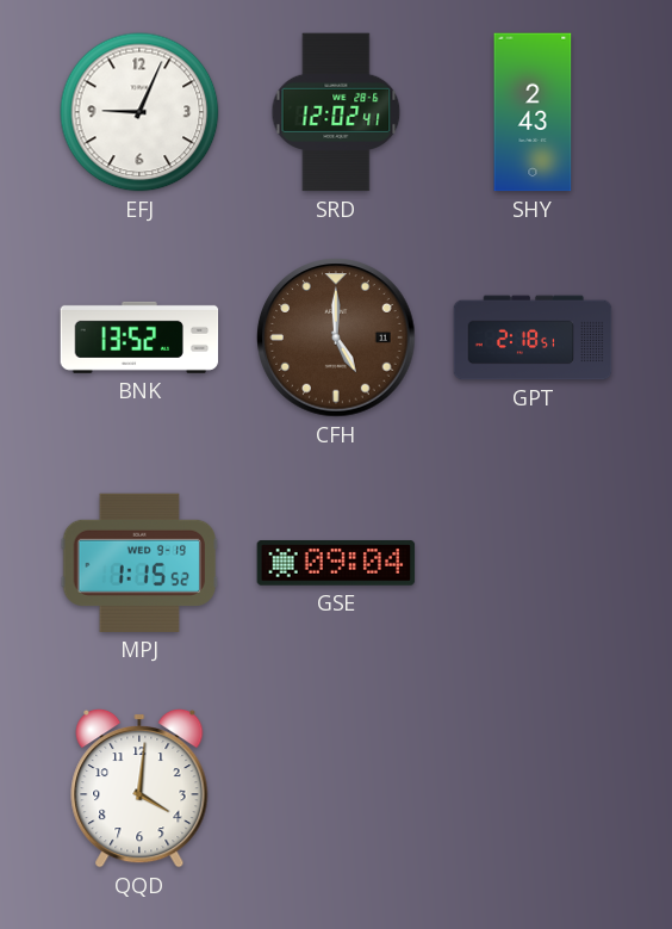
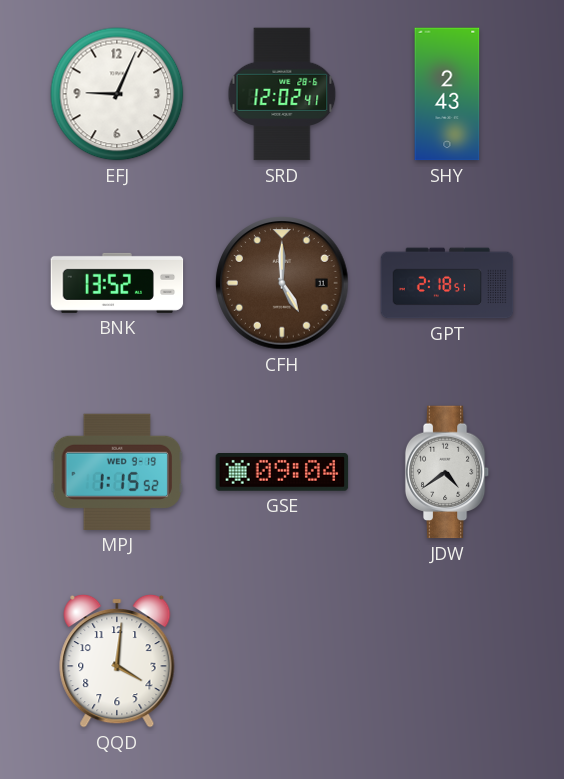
JDW: none -> 4:39
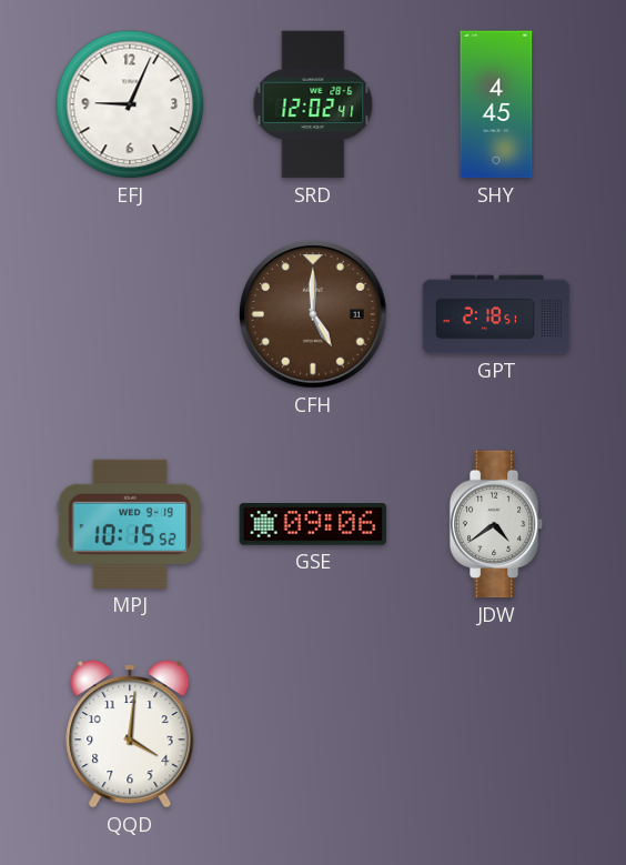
SHY: 2:43 -> 4:45
BNK: 13:52 -> none
MPJ: 1:15 -> 10:15
GSE: 09:04 -> 09:06
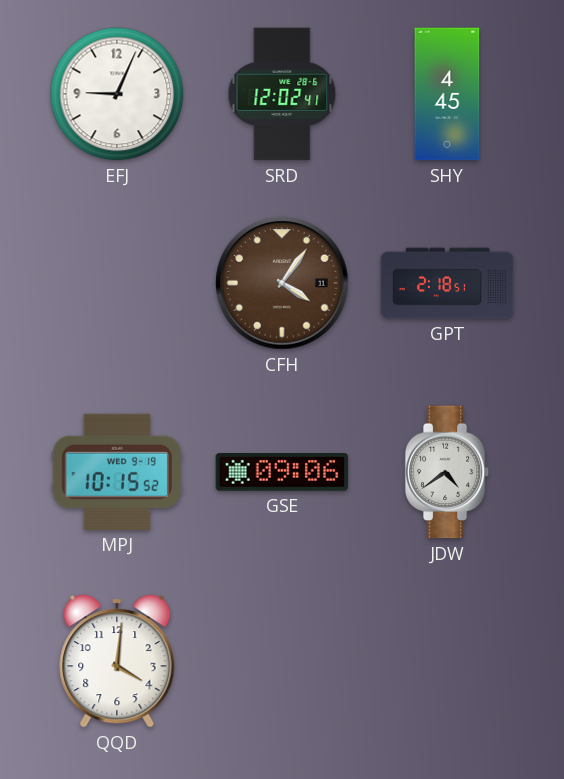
CFH: 5:00 -> 4:06
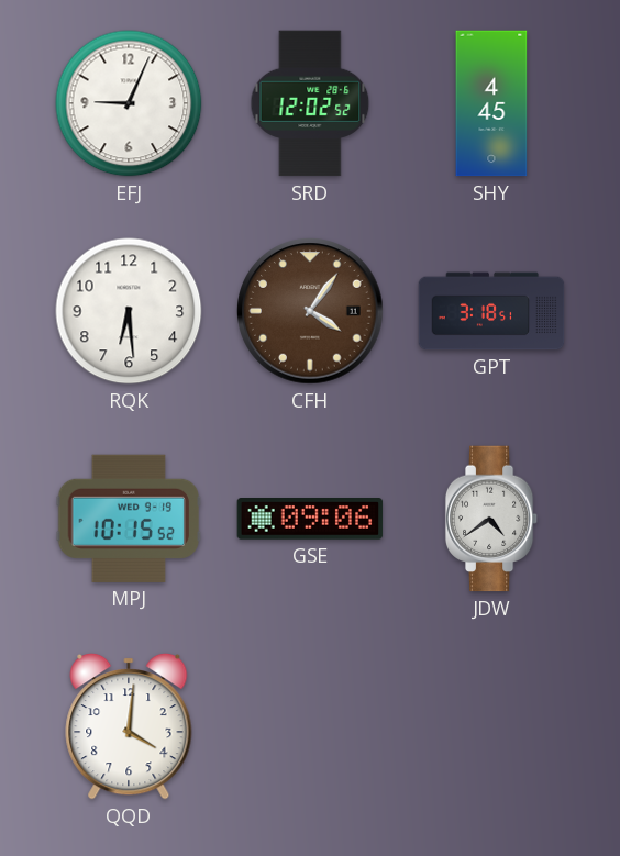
SRD: 12:02:41 -> 12:02:52
RQK: none -> 6:29
GPT: 2:18 -> 3:18
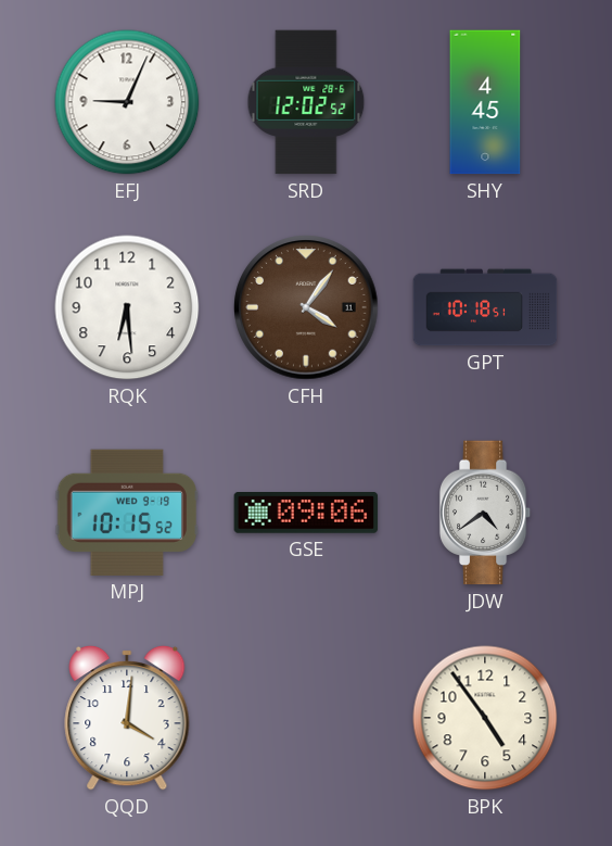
GPT: 3:18 -> 10:18
BPK: none -> 4:54
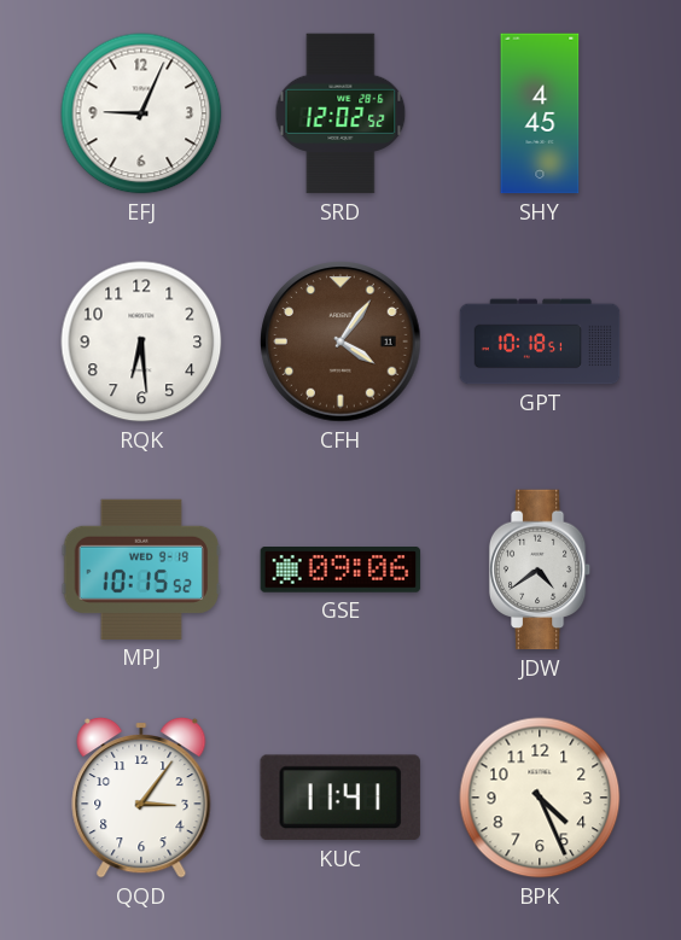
QQD: 4:01 -> 3:06
KUC: none -> 11:41
BPK: 4:54 -> 4:26
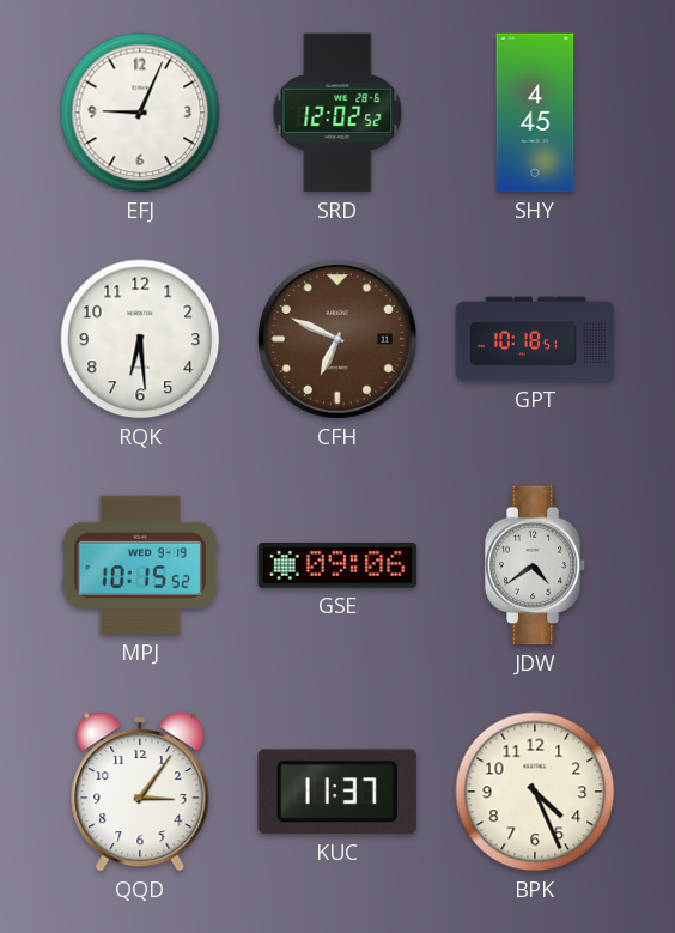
CFH: 4:06 -> 6:49
KUC: 11:41 -> 11:37
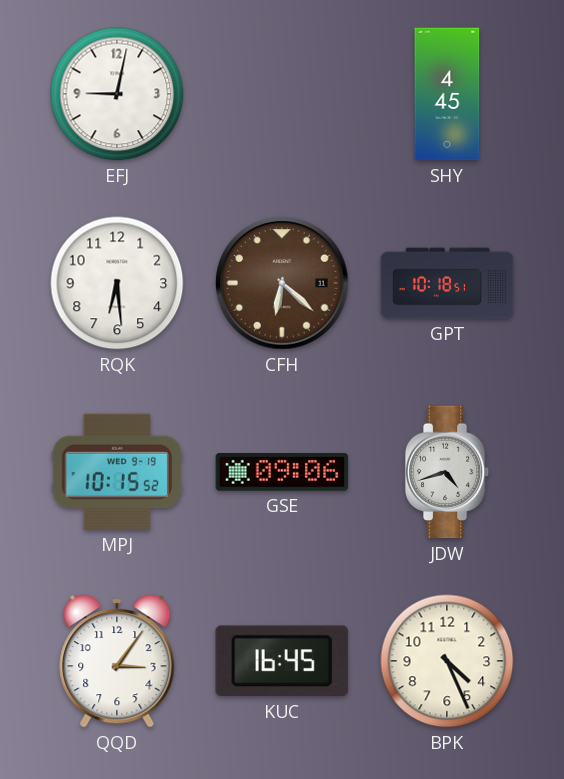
EFJ: 9:04 -> 9:02
SRD: 12:02 -> none
CFH: 6:49 -> 6:22
JDW: 4:39 -> 4:42
KUC: 11:37 -> 16:45
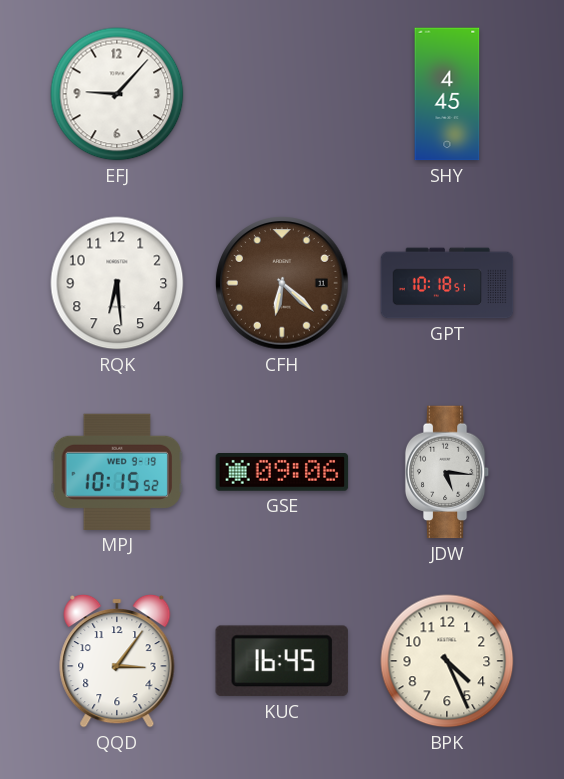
EFJ: 9:02 -> 9:07
JDW: 4:42 -> 5:16
